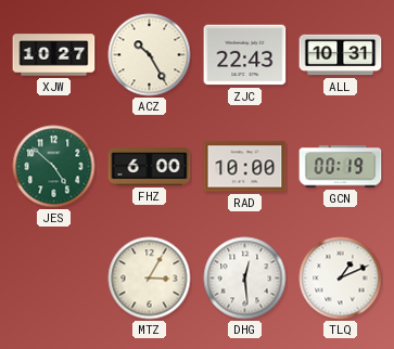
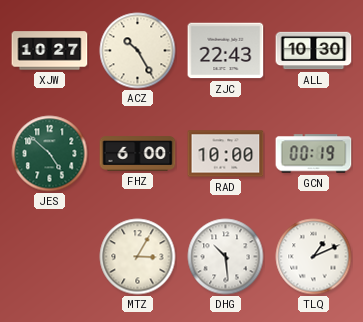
ALL: 10:31 -> 10:30
DHG: 12:29 -> 10:29
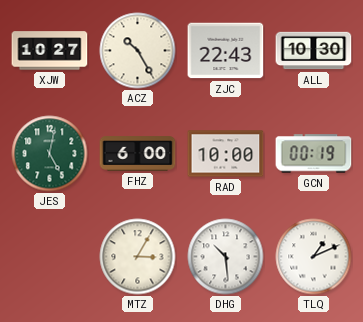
JES: 4:52 -> 5:02
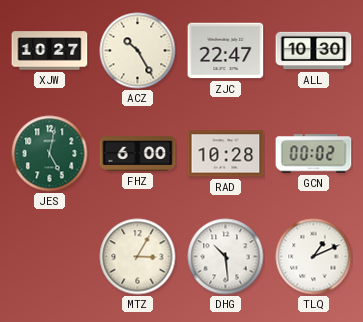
ZJC: 22:43 -> 22:47
RAD: 10:00 -> 10:28
GCN: 00:19 -> 00:02
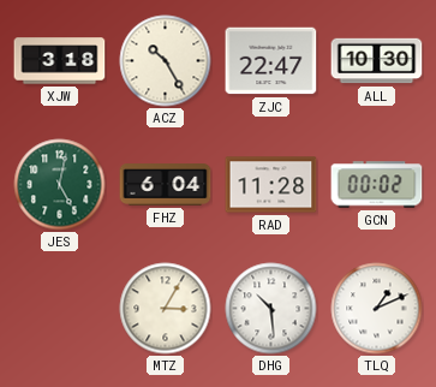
XJW: 10:27 -> 3:18
FHZ: 6:00 -> 6:04
RAD: 10:28 -> 11:28
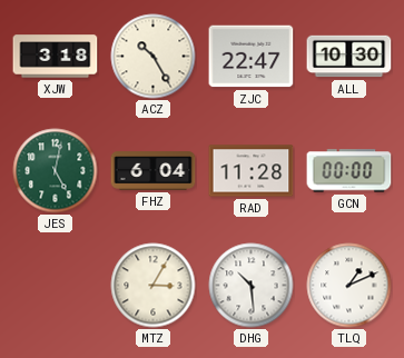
GCN: 00:02 -> 00:00
